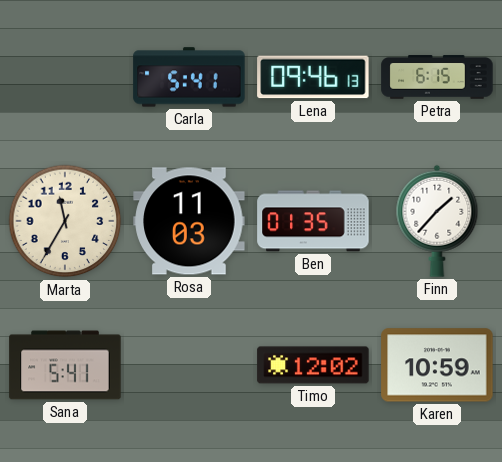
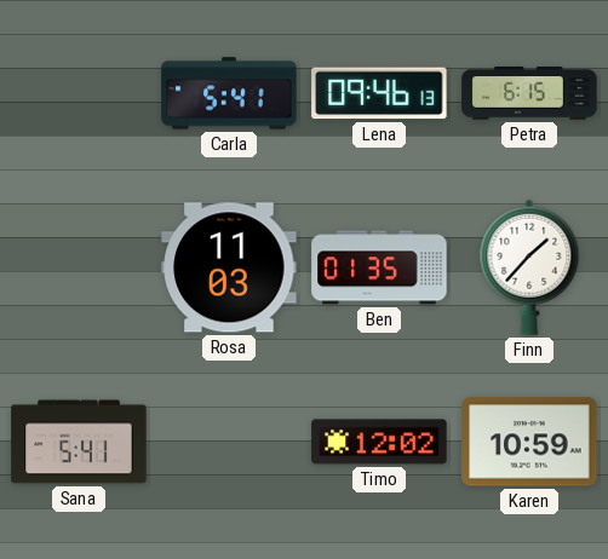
Marta: 11:35 -> none
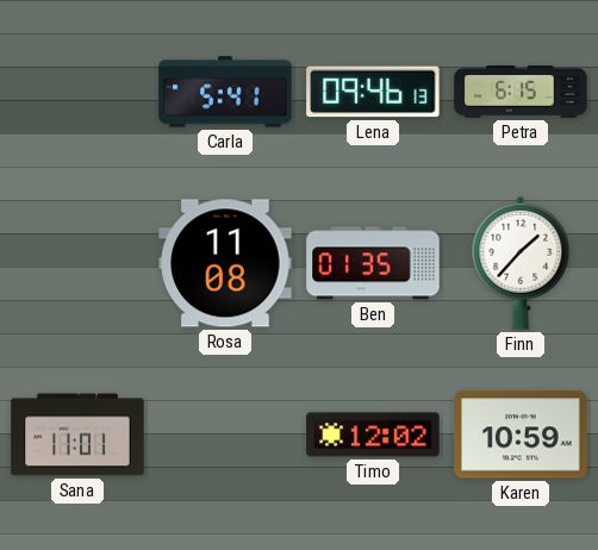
Rosa: 11:03 -> 11:08
Sana: 5:41 -> 11:01
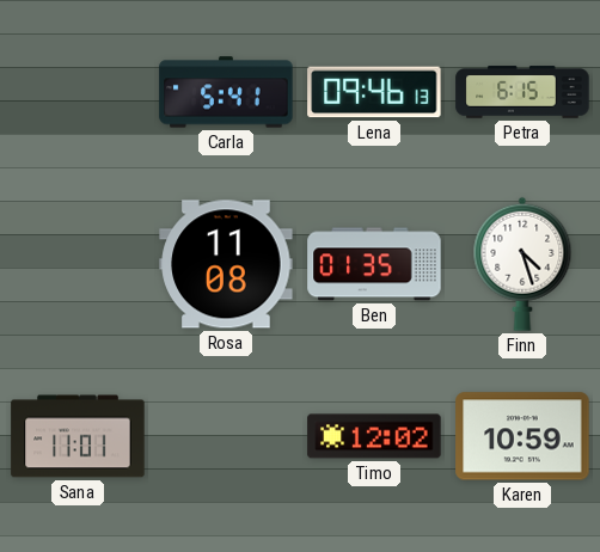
Finn: 1:37 -> 4:27
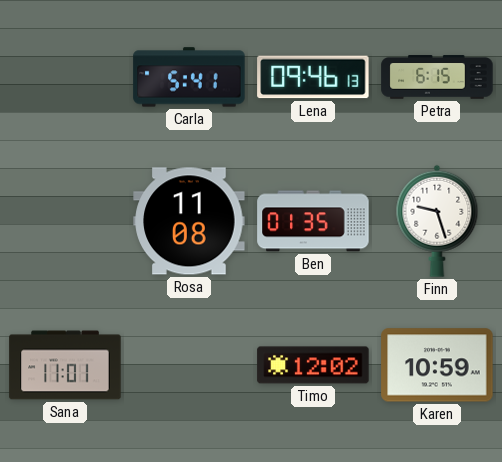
Finn: 4:27 -> 9:27
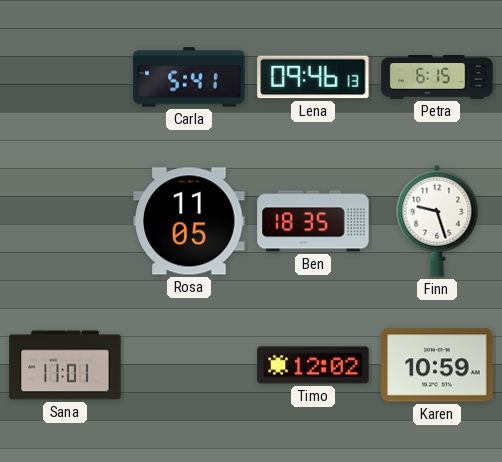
Rosa: 11:08 -> 11:05
Ben: 01:35 -> 18:35
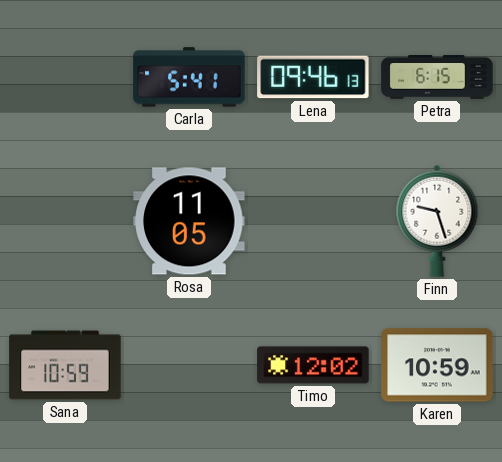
Ben: 18:35 -> none
Sana: 11:01 -> 10:59
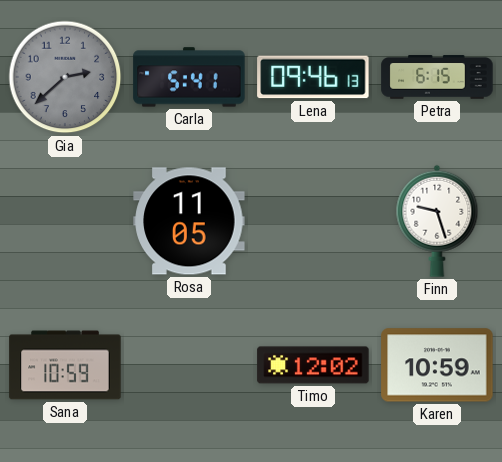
Gia: none -> 2:38
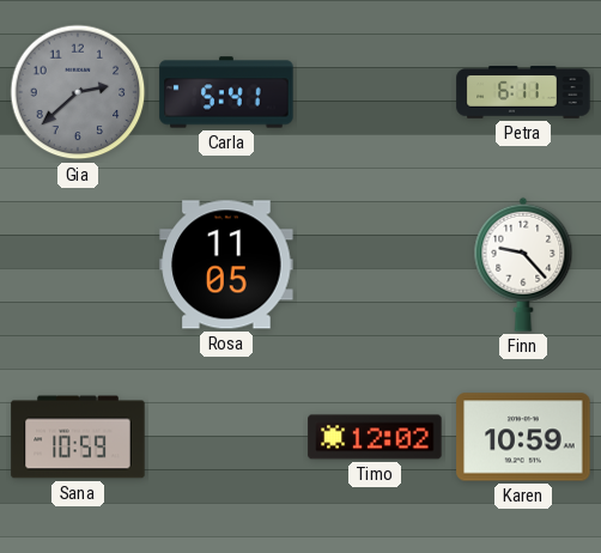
Lena: 09:46 -> none
Petra: 6:15 -> 6:11
Finn: 9:27 -> 9:23
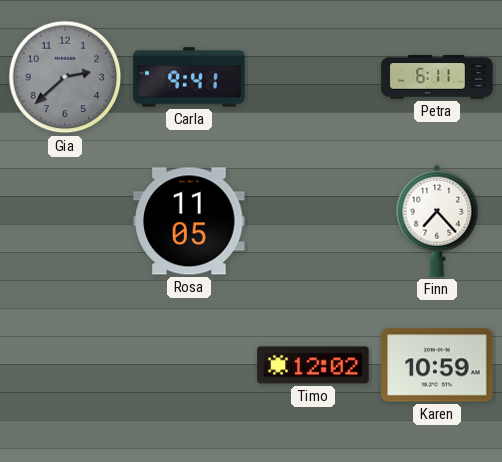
Carla: 5:41 -> 9:41
Finn: 9:23 -> 7:23
Sana: 10:59 -> none
